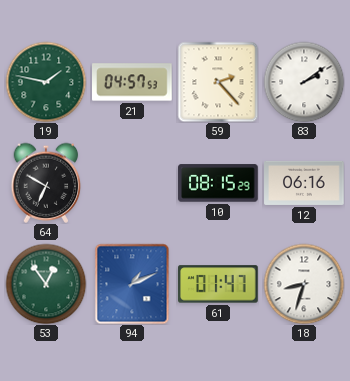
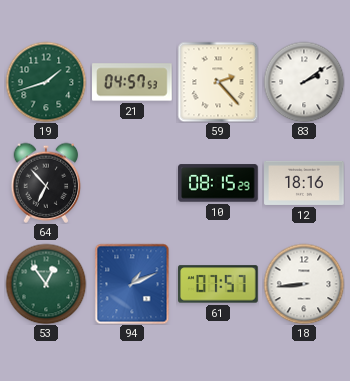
19: 1:47 -> 1:42
64: 6:50 -> 6:53
12: 06:16 -> 18:16
61: 01:47 -> 07:57
18: 8:33 -> 8:44
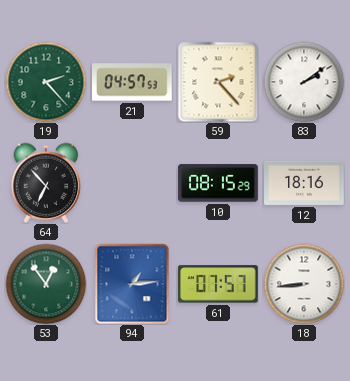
19: 1:42 -> 2:23
94: 1:11 -> 1:14
